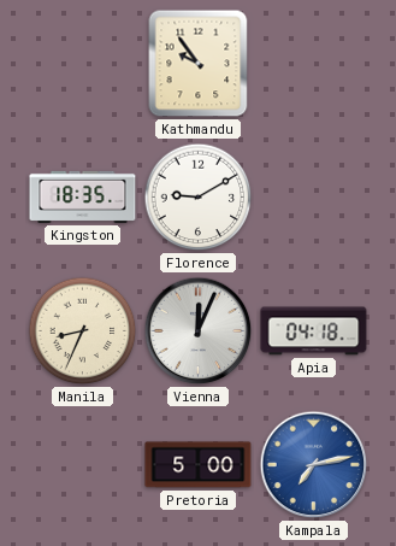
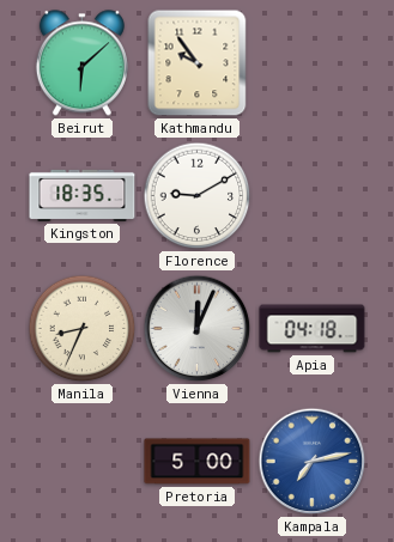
Beirut: none -> 6:08
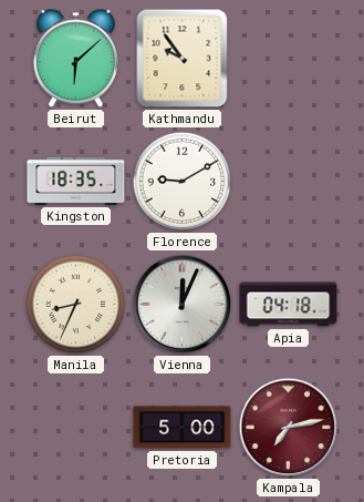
Kampala dial: blue -> burgundy
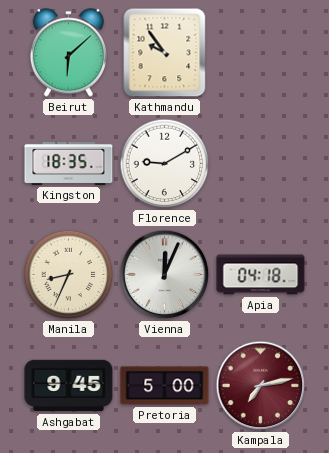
Ashgabat: none -> 9:45
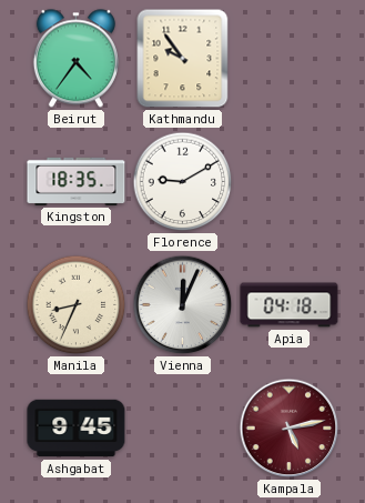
Beirut: 6:08 -> 4:36
Pretoria: 5:00 -> none
Kampala: 7:13 -> 5:13
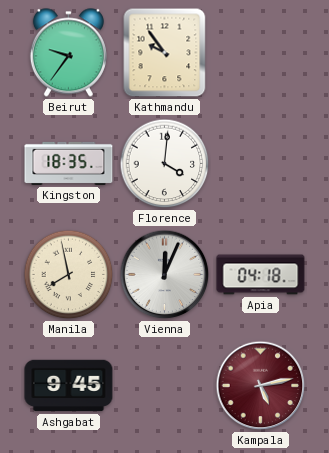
Beirut: 4:36 -> 9:36
Florence: 9:10 -> 4:01
Manila: 8:34 -> 7:58
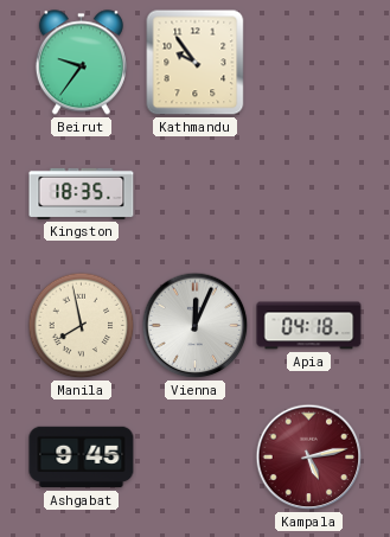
Florence: 4:01 -> none
